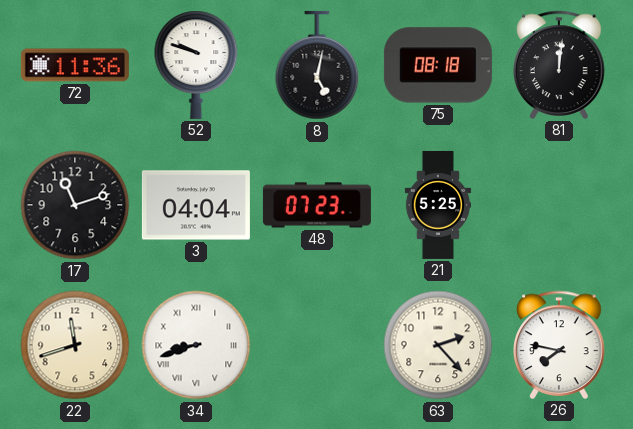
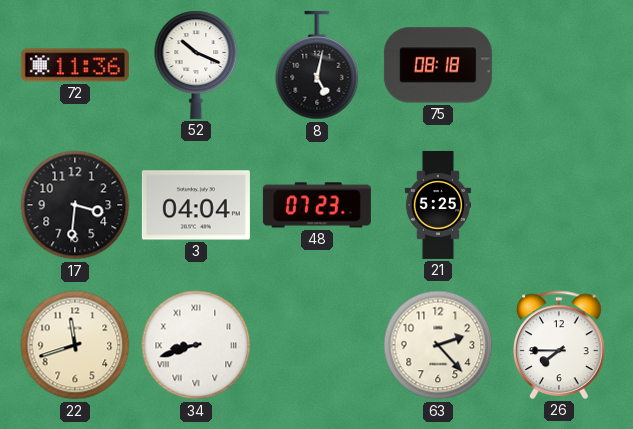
52: 9:48 -> 10:19
81: 12:01 -> none
17: 11:12 -> 3:31
26: 7:47 -> 7:45
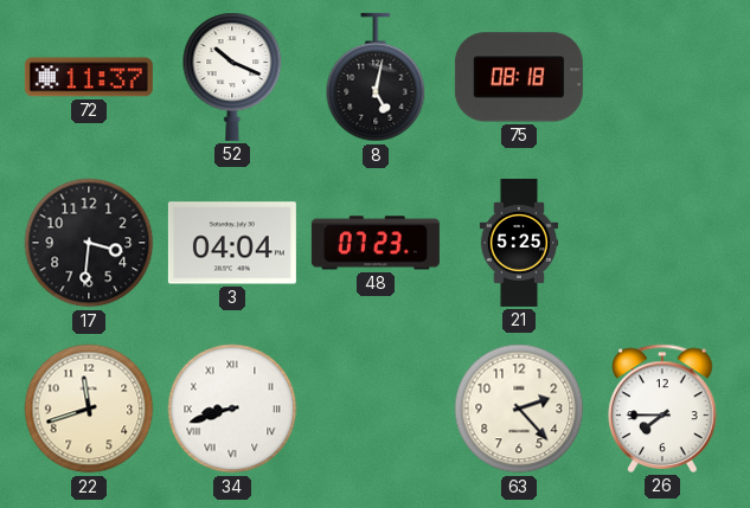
72: 11:36 -> 11:37
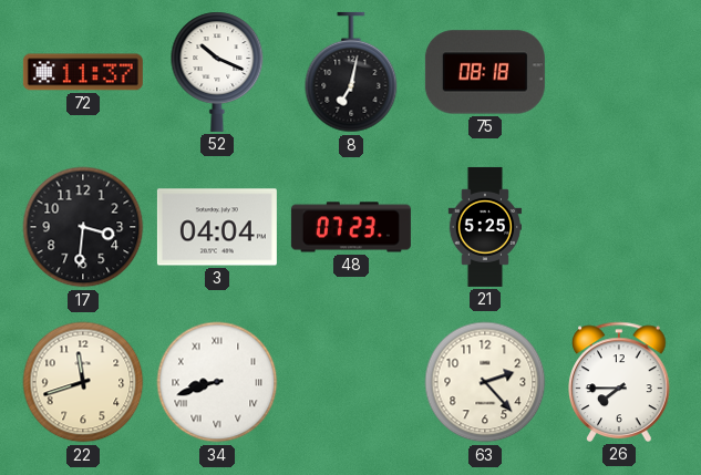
8: 5:02 -> 7:02
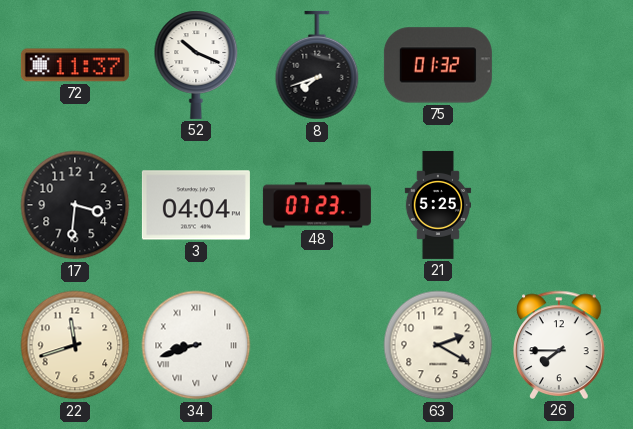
8: 7:02 -> 7:42
75: 08:18 -> 01:32
63: 2:23 -> 2:20
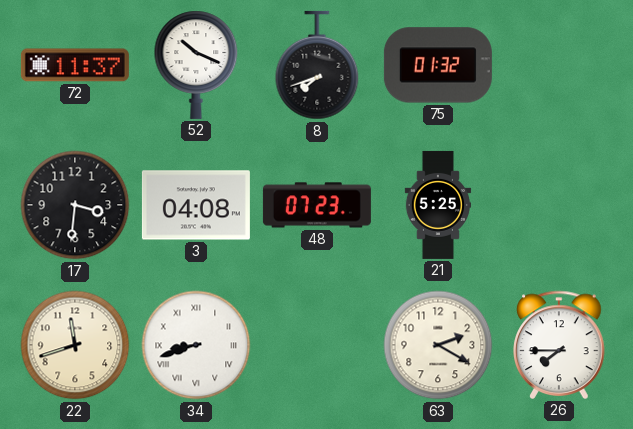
3: 04:04 -> 04:08
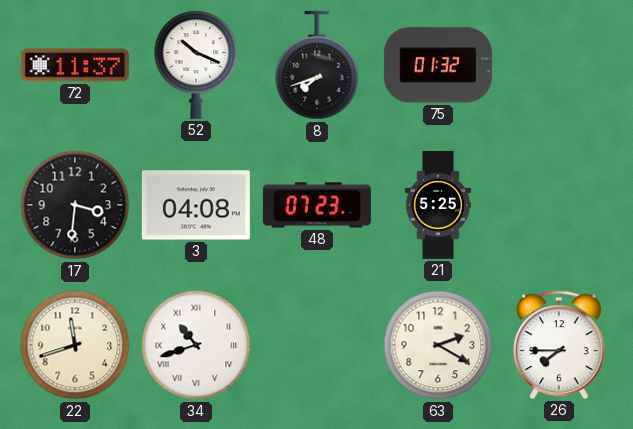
34: 8:42 -> 10:42
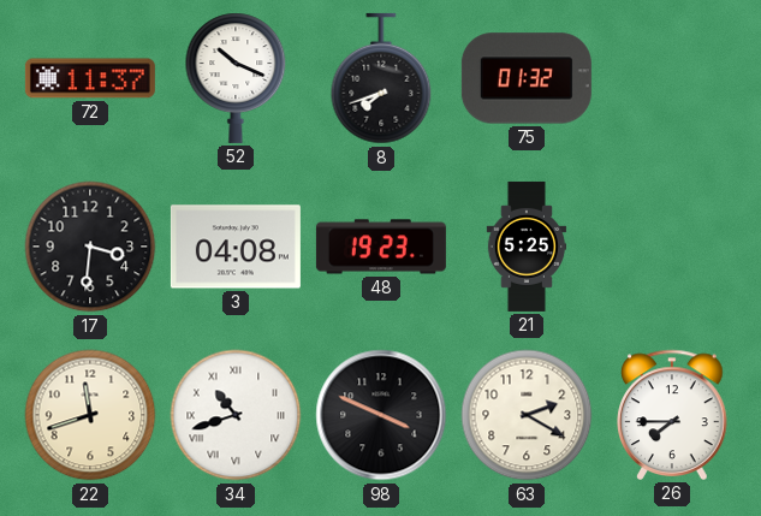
48: 07:23 -> 19:23
98: none -> 3:49
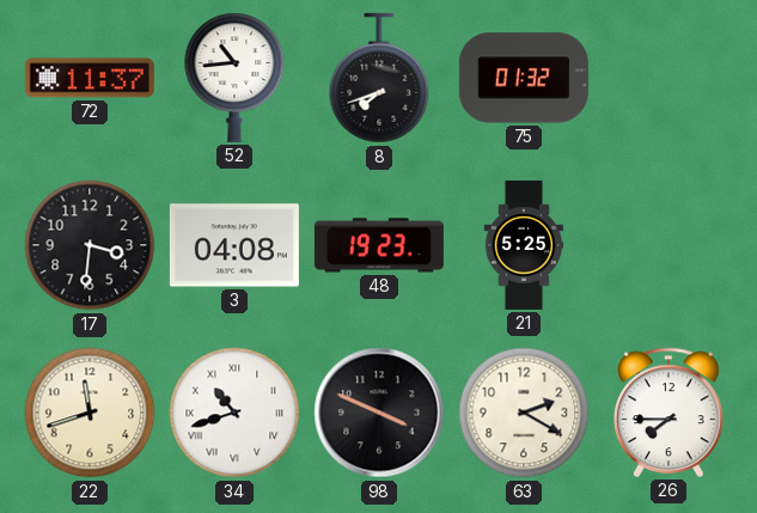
52: 10:19 -> 10:44
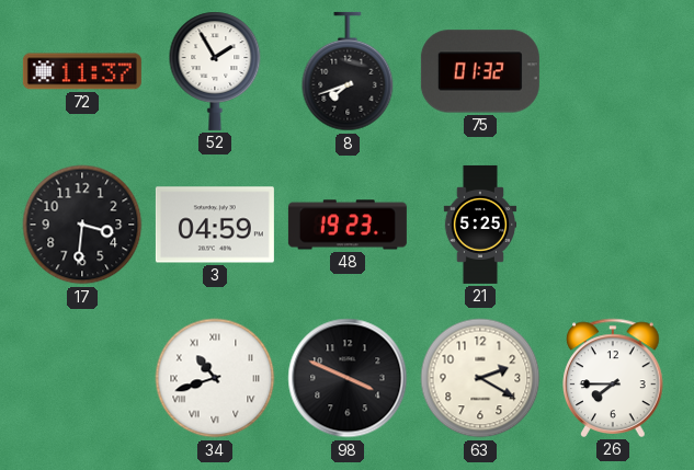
52: 10:44 -> 1:55
3: 04:08 -> 04:59
22: 11:42 -> none
